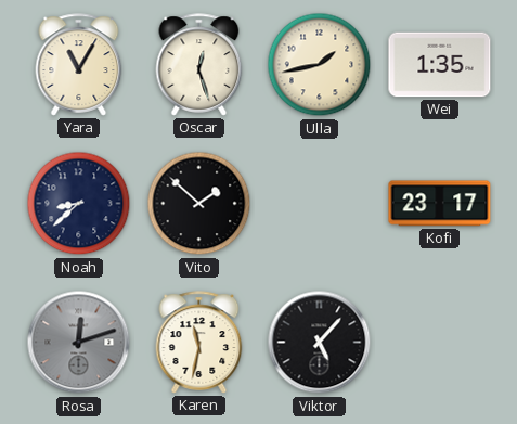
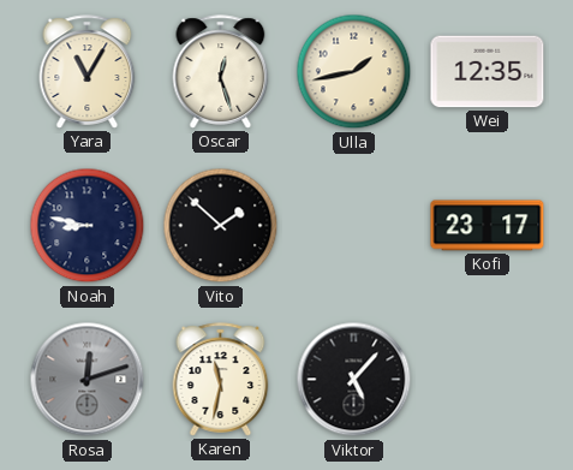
Wei: 1:35 -> 12:35
Noah: 8:38 -> 8:47
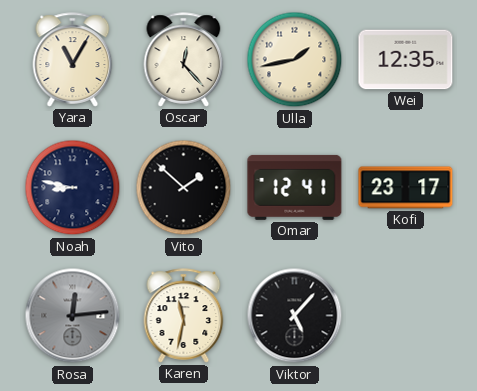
Oscar: 12:27 -> 12:23
Omar: none -> 12:41
Rosa: 12:12 -> 12:14
